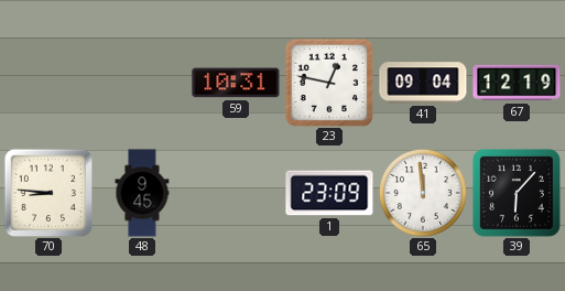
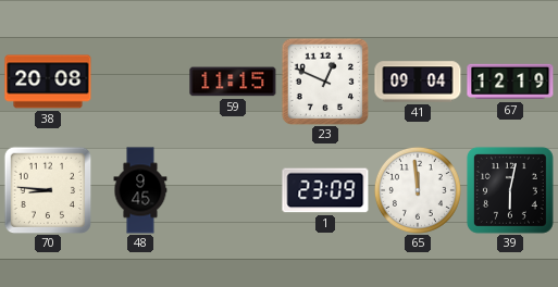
38: none -> 20:08
59: 10:31 -> 11:15
23: 12:47 -> 12:49
39: 6:07 -> 6:02
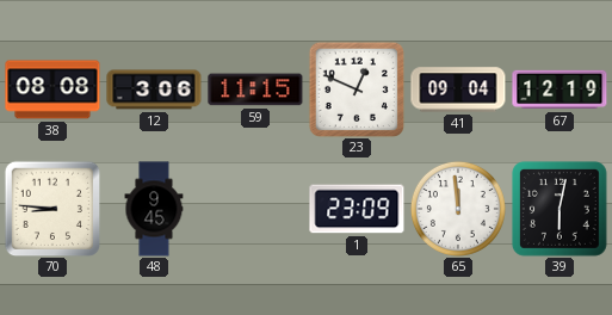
38: 20:08 -> 08:08
12: none -> 3:06
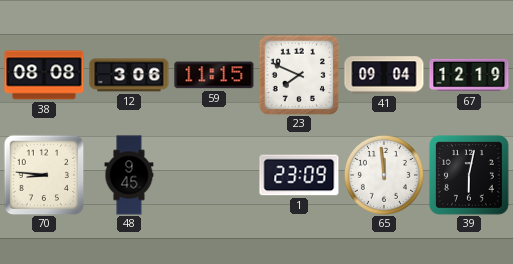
23: 12:49 -> 7:49
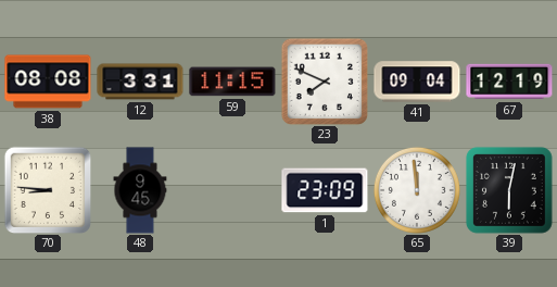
12: 3:06 -> 3:31
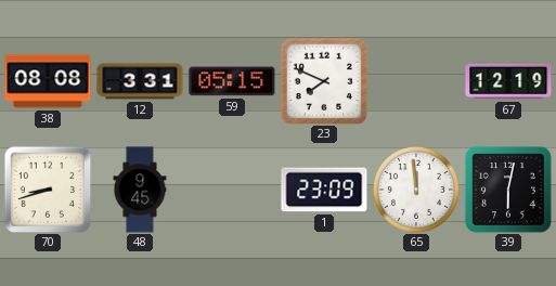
59: 11:15 -> 05:15
41: 09:04 -> none
70: 8:46 -> 8:42
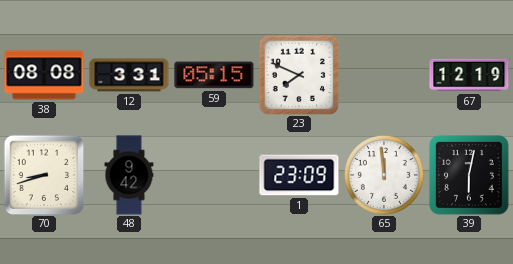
48: 9:45 -> 9:42
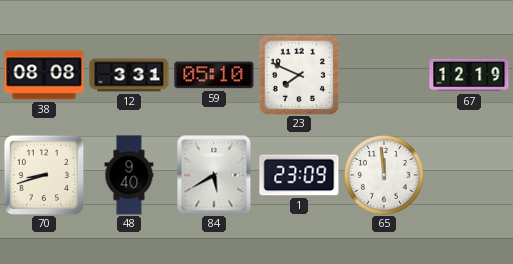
59: 05:15 -> 05:10
48: 9:42 -> 9:40
84: none -> 5:40
39: 6:02 -> none
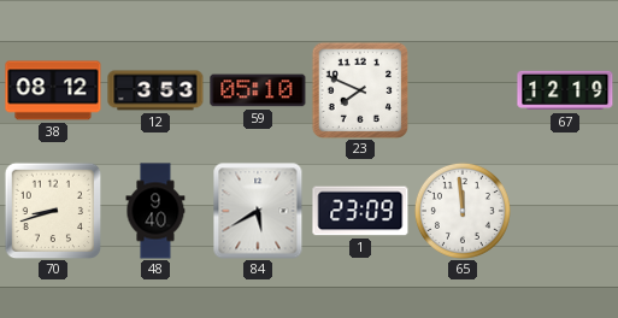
38: 08:08 -> 08:12
12: 3:31 -> 3:53
